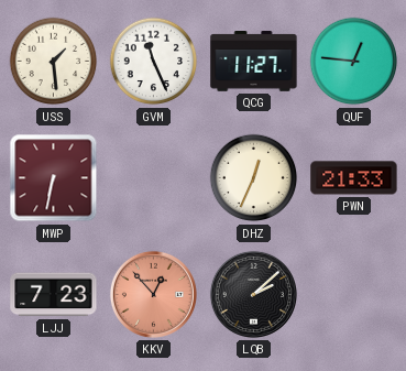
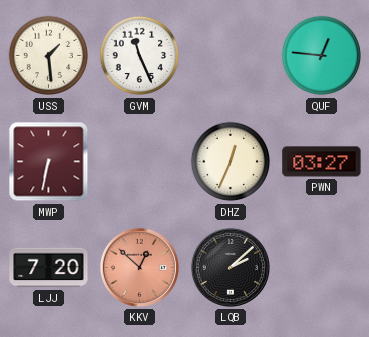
QCG: 11:27 -> none
PWN: 21:33 -> 03:27
LJJ: 7:23 -> 7:20
KKV: 12:53 -> 12:52
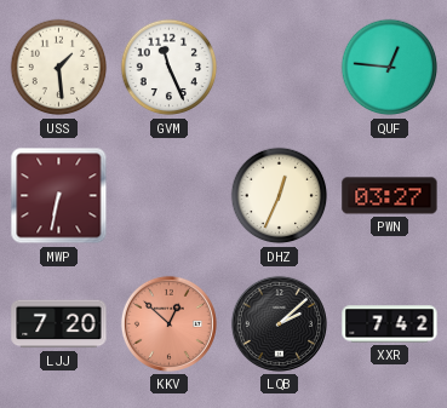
XXR: none -> 7:42
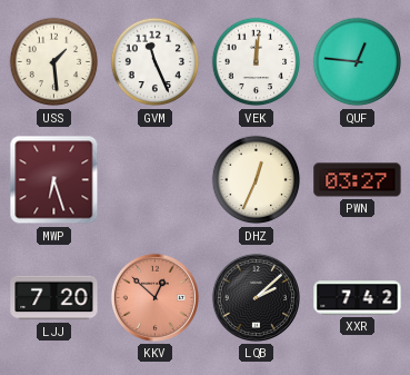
VEK: none -> 12:01
MWP: 6:32 -> 6:27
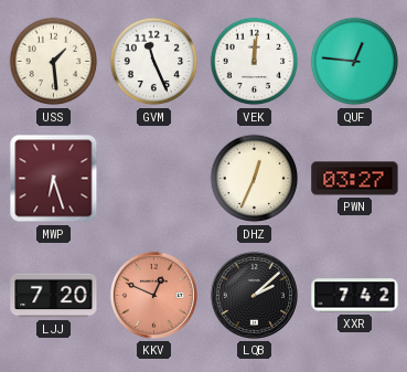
KKV: 12:52 -> 12:49
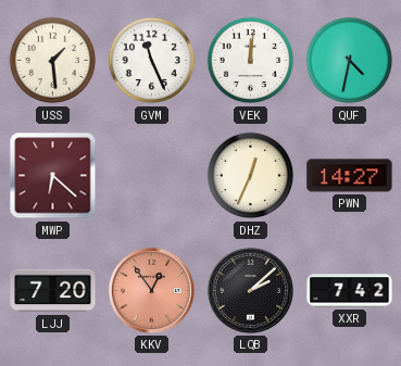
QUF: 12:46 -> 4:32
MWP: 6:27 -> 6:22
PWN: 03:27 -> 14:27
KKV: 12:49 -> 12:54
